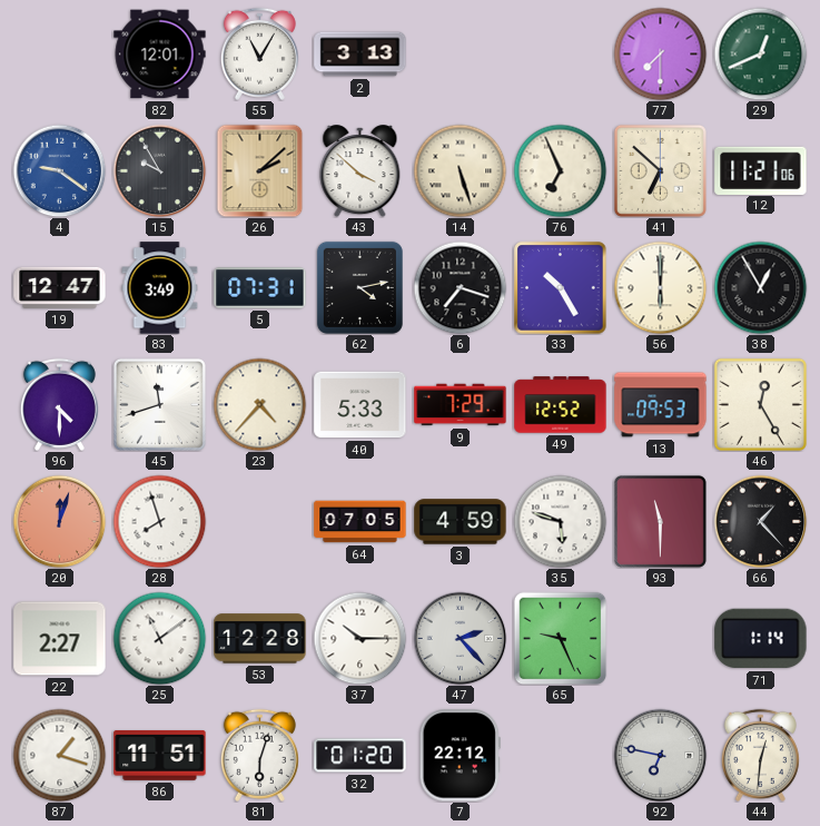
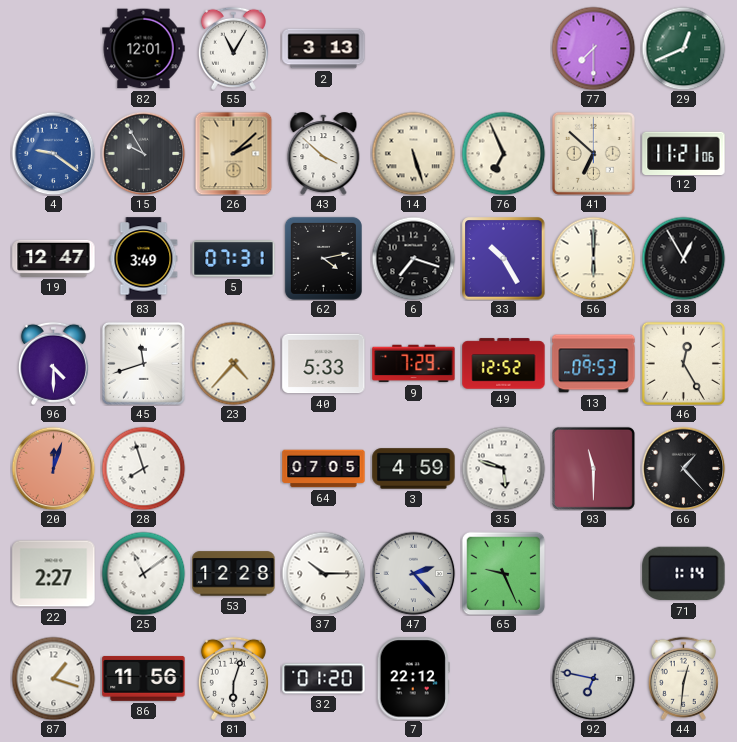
86: 11:51 -> 11:56
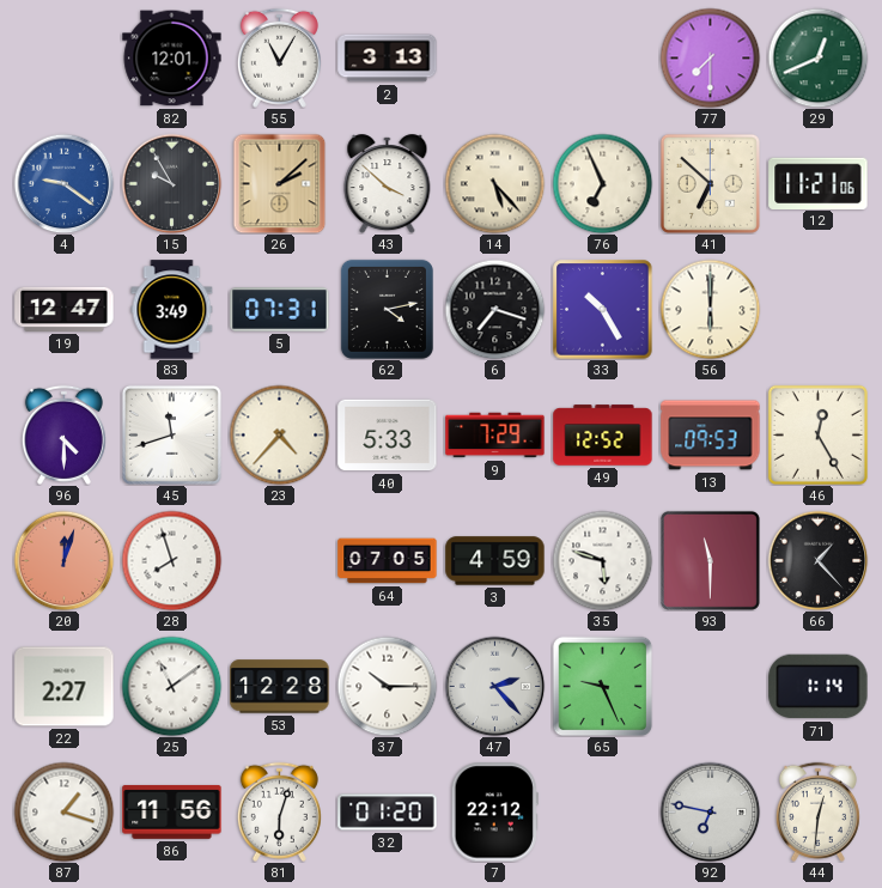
14: 5:27 -> 5:23
38: 12:55 -> none
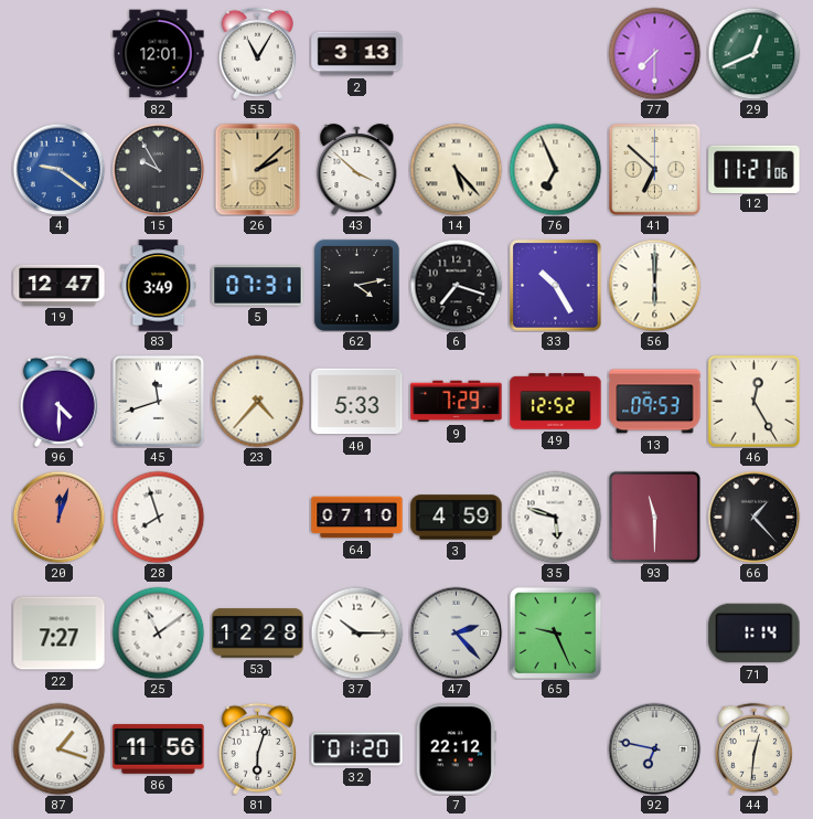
64: 07:05 -> 07:10
22: 2:27 -> 7:27
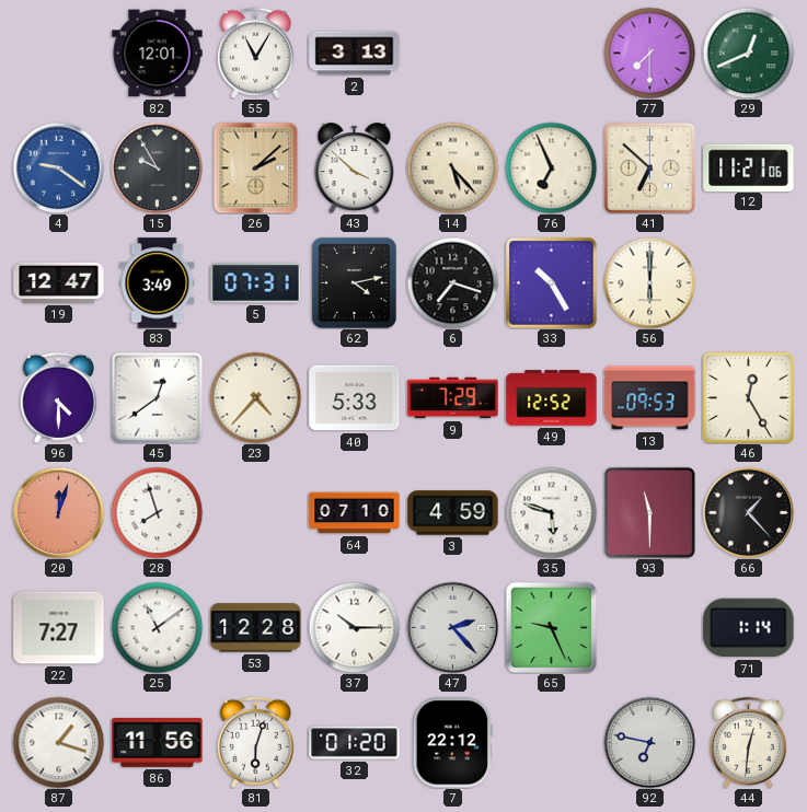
45: 11:42 -> 12:39
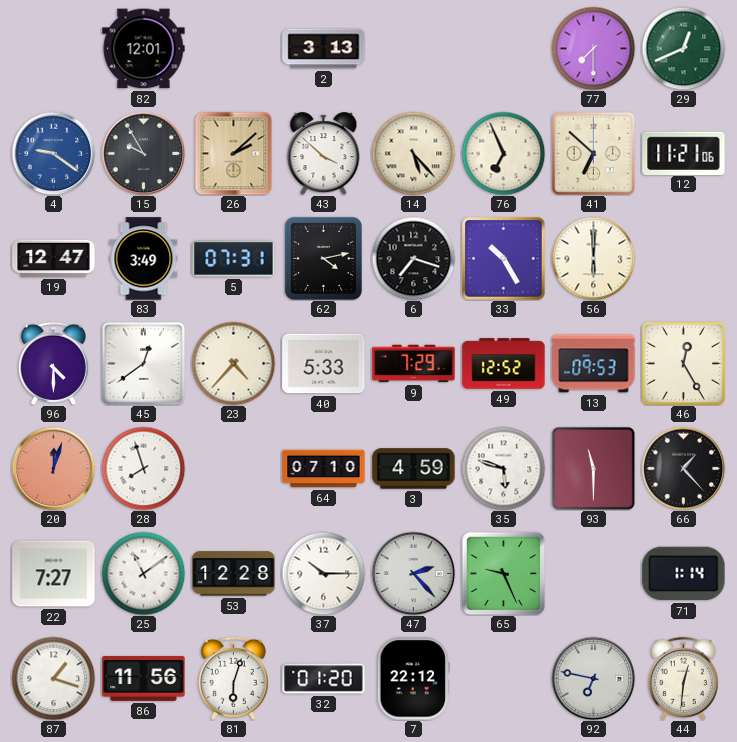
55: 11:05 -> none
